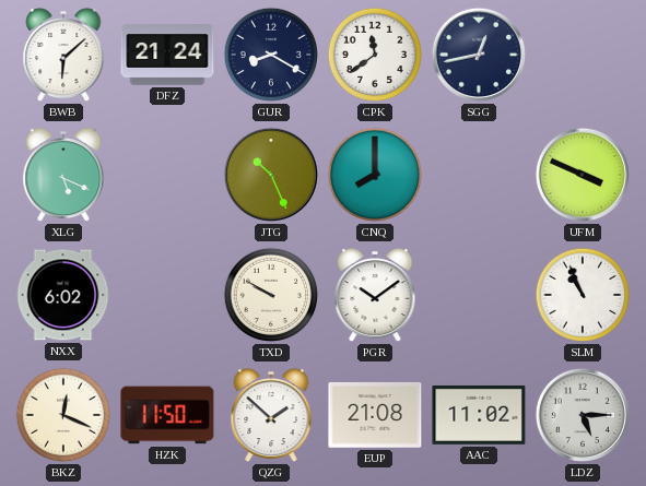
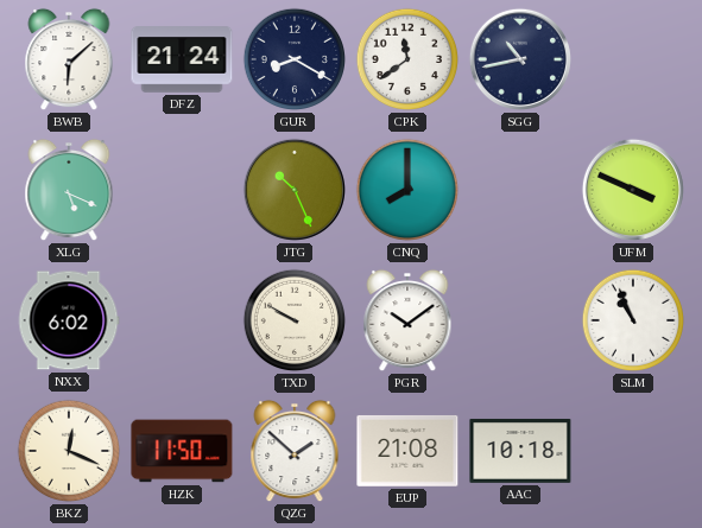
SGG: 12:43 -> 10:43
AAC: 11:02 -> 10:18
LDZ: 5:15 -> none
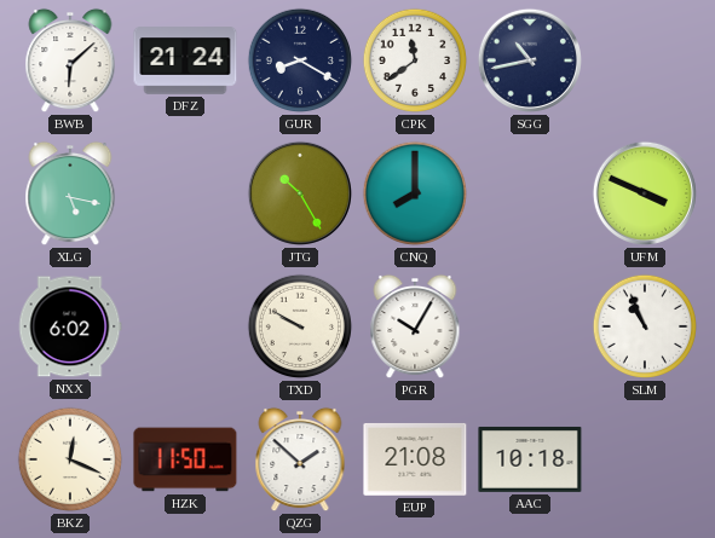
XLG: 5:19 -> 5:17
JTG: 10:26 -> 10:25
PGR: 10:09 -> 10:05
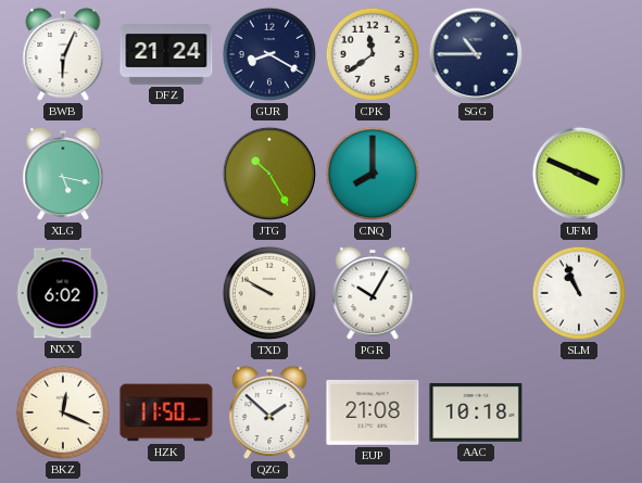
BWB: 6:08 -> 6:04
SGG: 10:43 -> 10:45
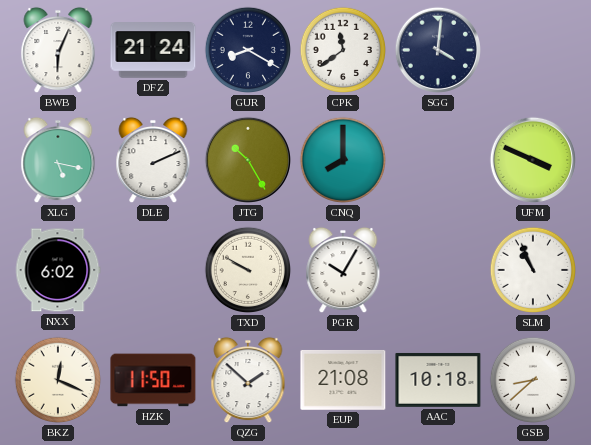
SGG: 10:45 -> 4:01
DLE: none -> 2:11
GSB: none -> 8:38
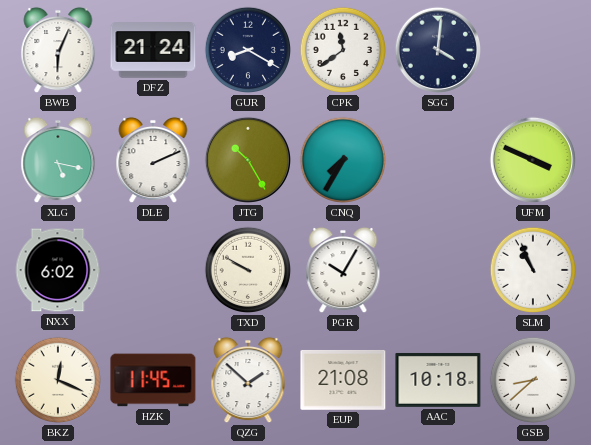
CNQ: 8:00 -> 7:35
HZK: 11:50 -> 11:45
